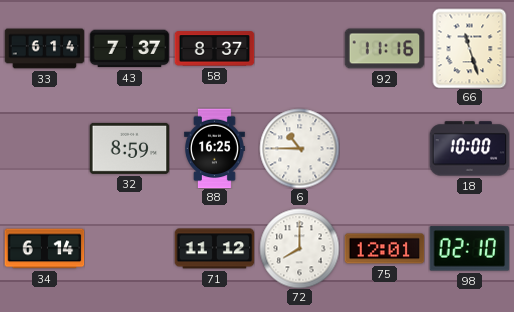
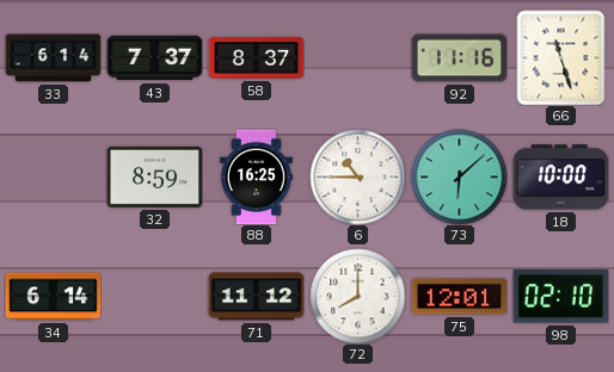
73: none -> 6:08
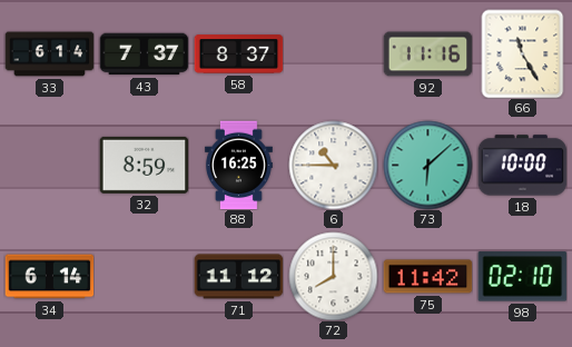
66: 11:27 -> 11:25
75: 12:01 -> 11:42
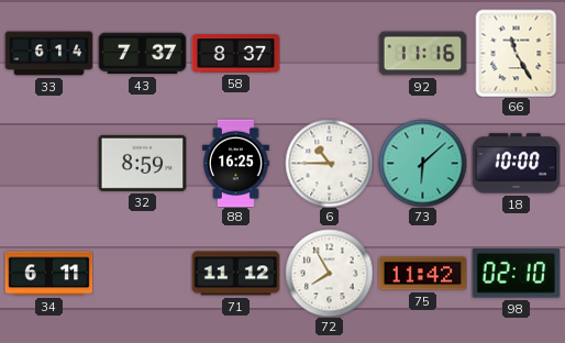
34: 6:14 -> 6:11
72: 8:00 -> 7:55
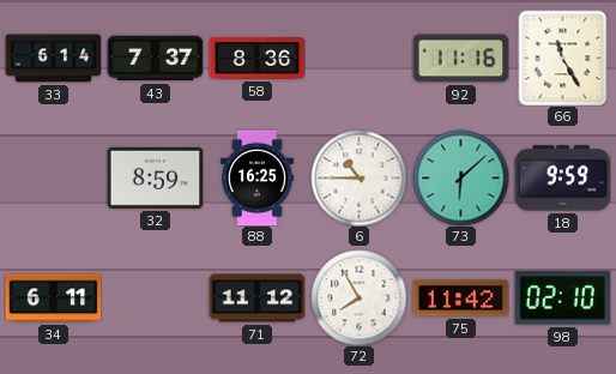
58: 8:37 -> 8:36
18: 10:00 -> 9:59
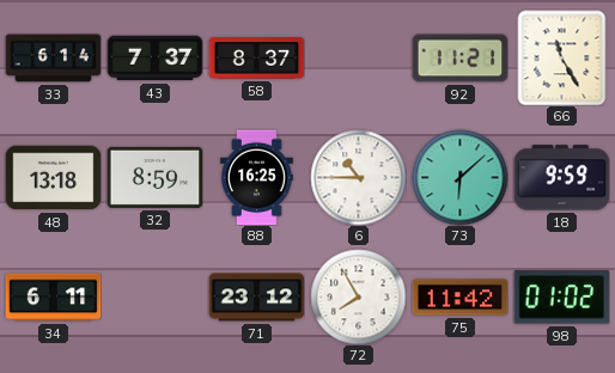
58: 8:36 -> 8:37
92: 11:16 -> 11:21
48: none -> 13:18
71: 11:12 -> 23:12
98: 02:10 -> 01:02
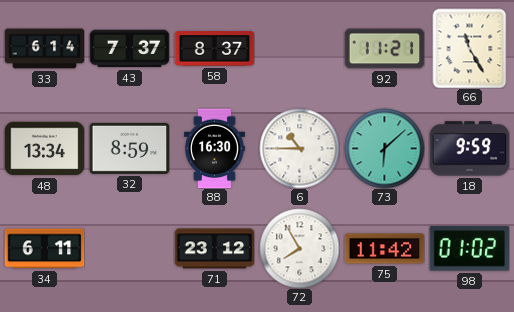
48: 13:18 -> 13:34
88: 16:25 -> 16:30
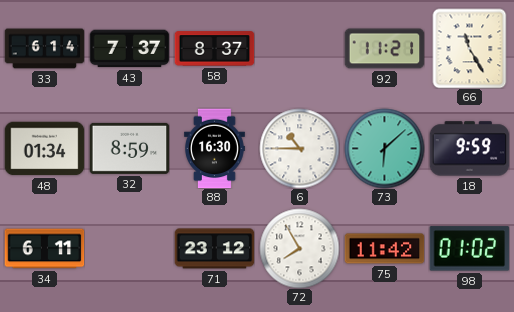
48: 13:34 -> 01:34
